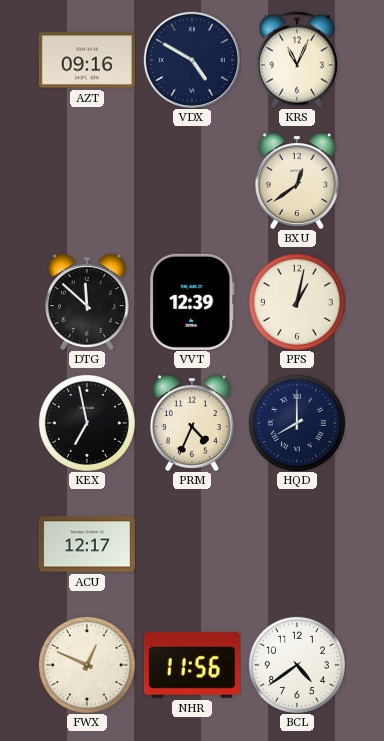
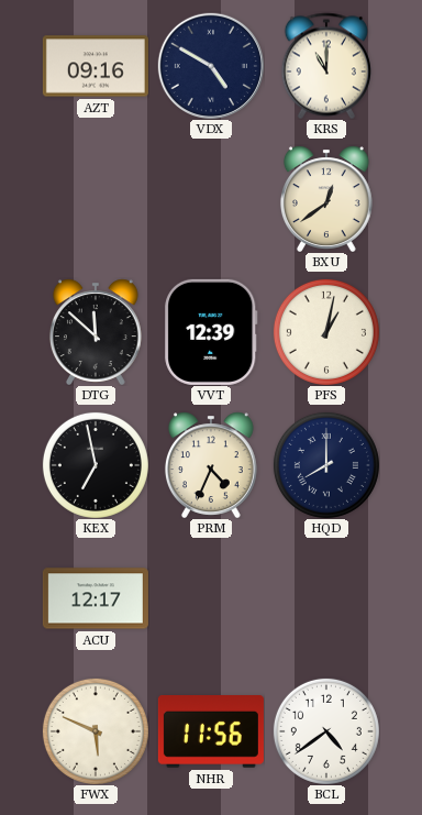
KRS: 11:04 -> 11:00
FWX: 12:49 -> 5:49
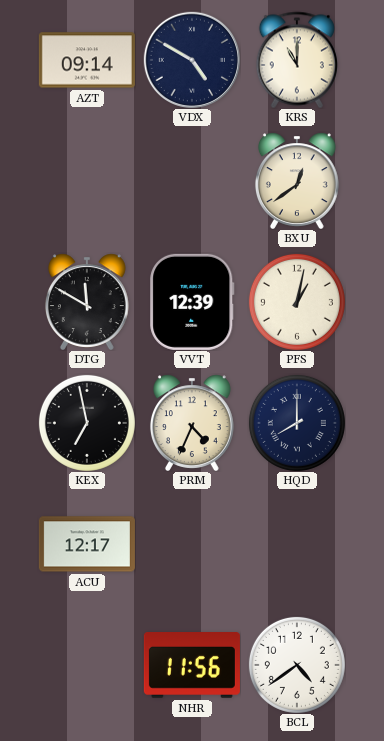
AZT: 09:16 -> 09:14
DTG: 11:52 -> 11:50
FWX: 5:49 -> none
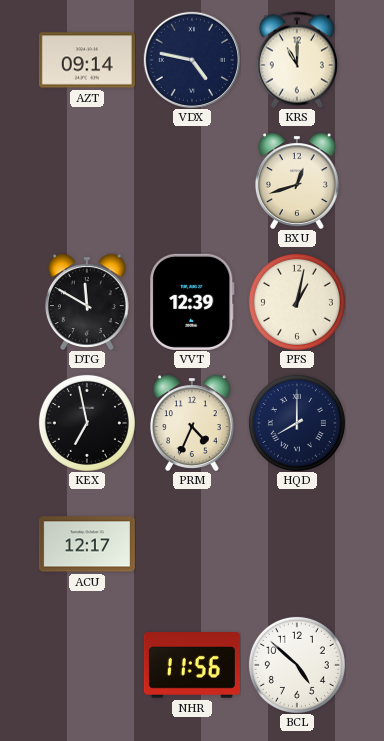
VDX: 4:50 -> 4:47
BXU: 12:39 -> 12:42
BCL: 4:39 -> 4:52
